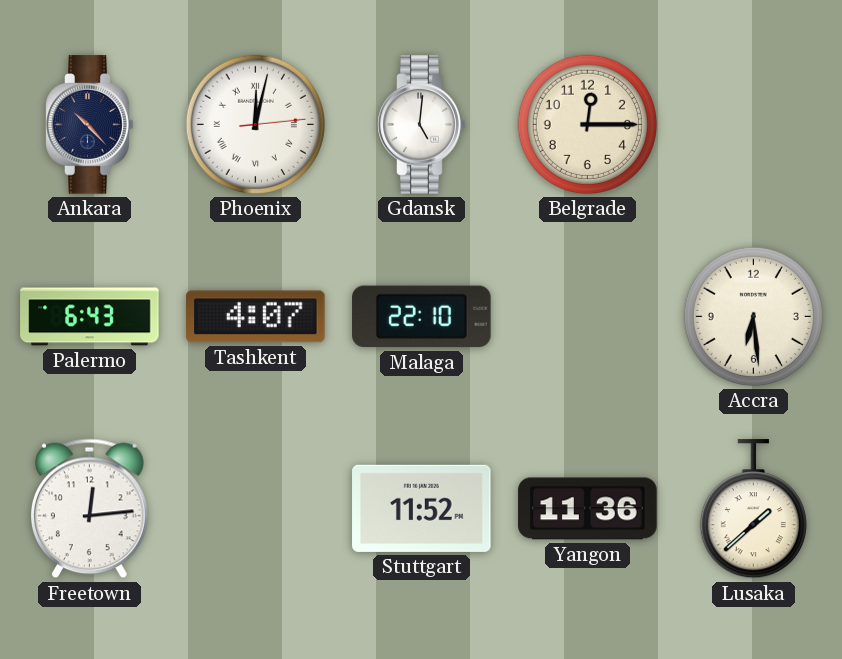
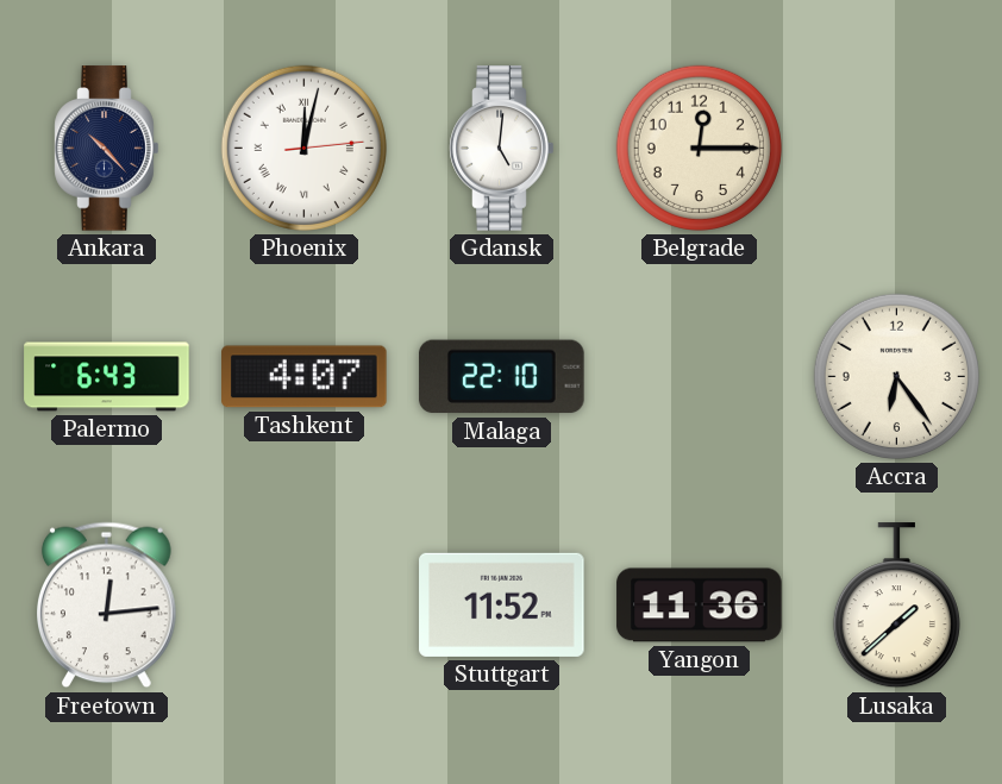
Accra: 6:29 -> 6:24
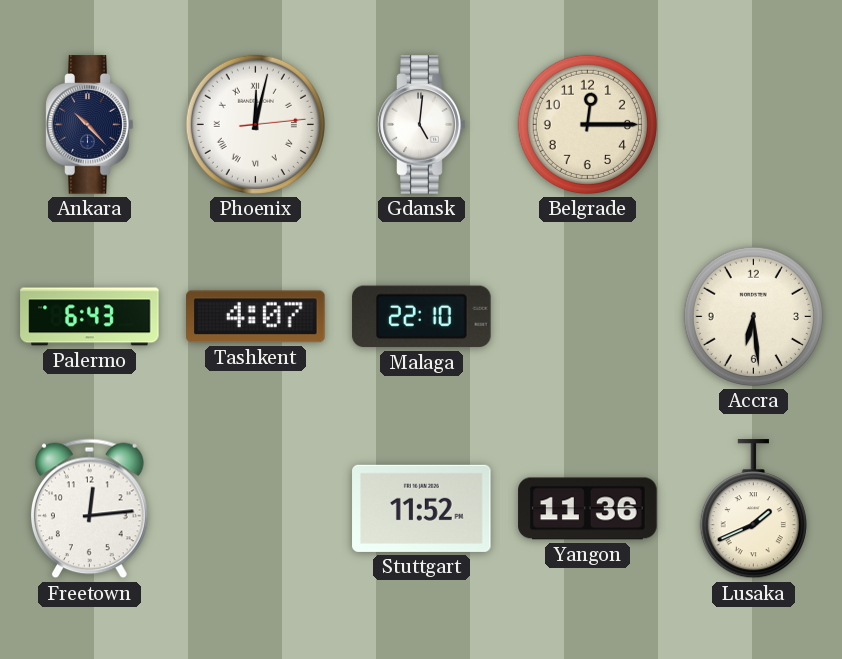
Accra: 6:24 -> 6:29
Lusaka: 1:38 -> 1:41
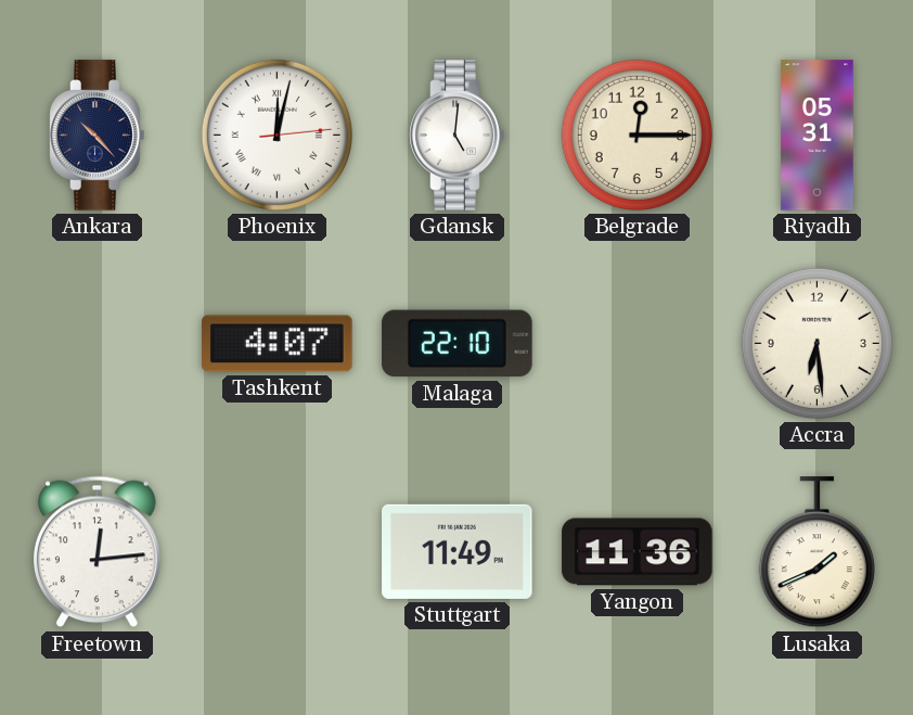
Riyadh: none -> 05:31
Palermo: 6:43 -> none
Stuttgart: 11:52 -> 11:49
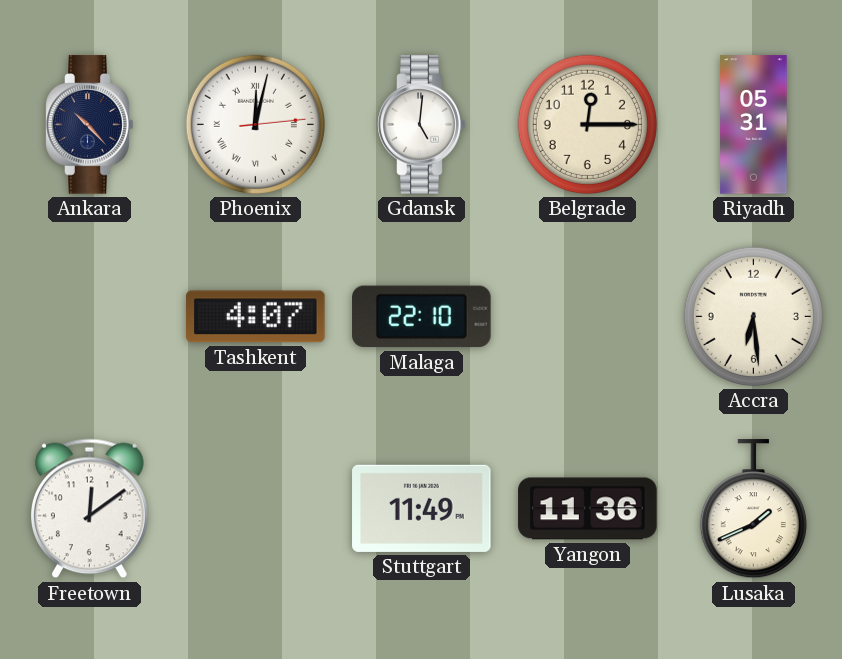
Freetown: 12:14 -> 12:09
